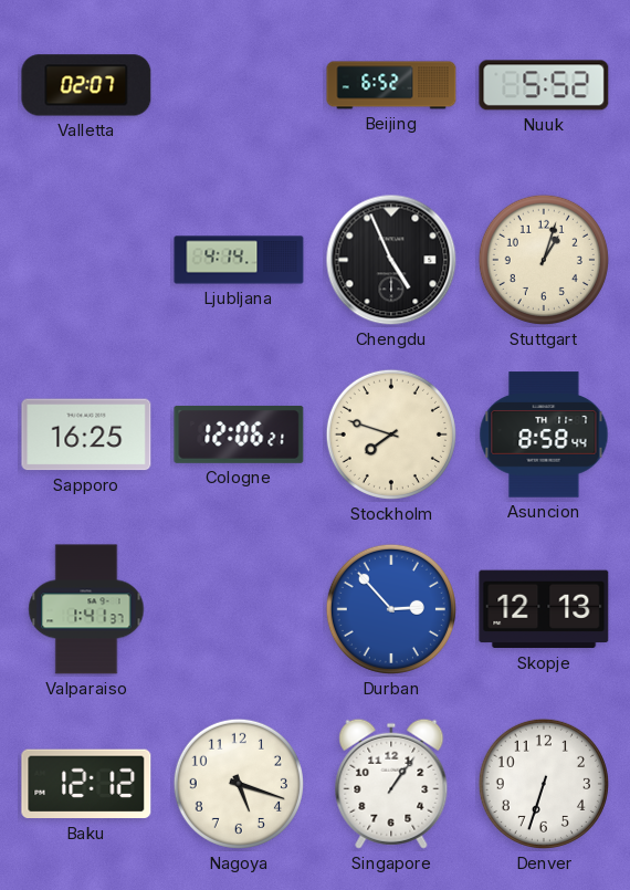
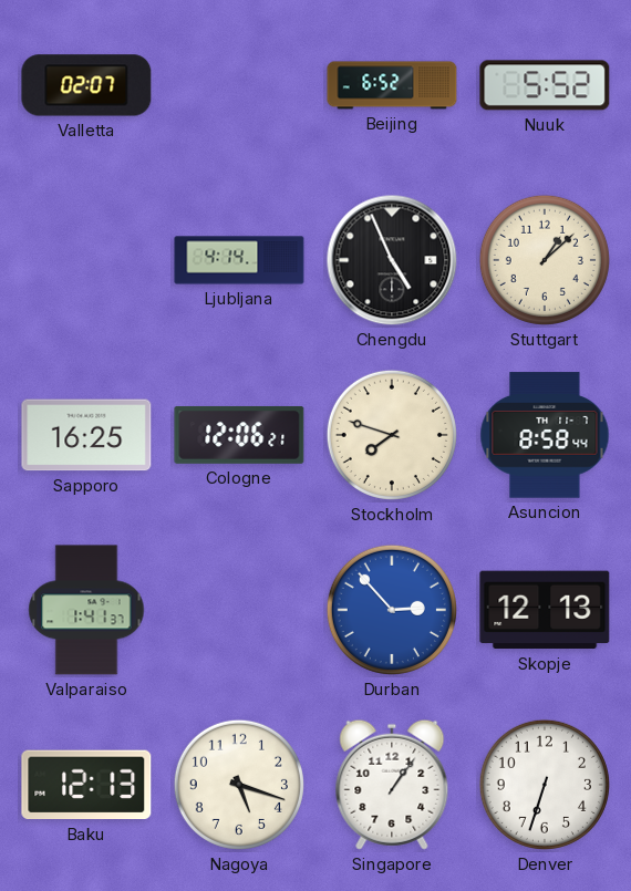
Stuttgart: 1:03 -> 1:08
Baku: 12:12 -> 12:13
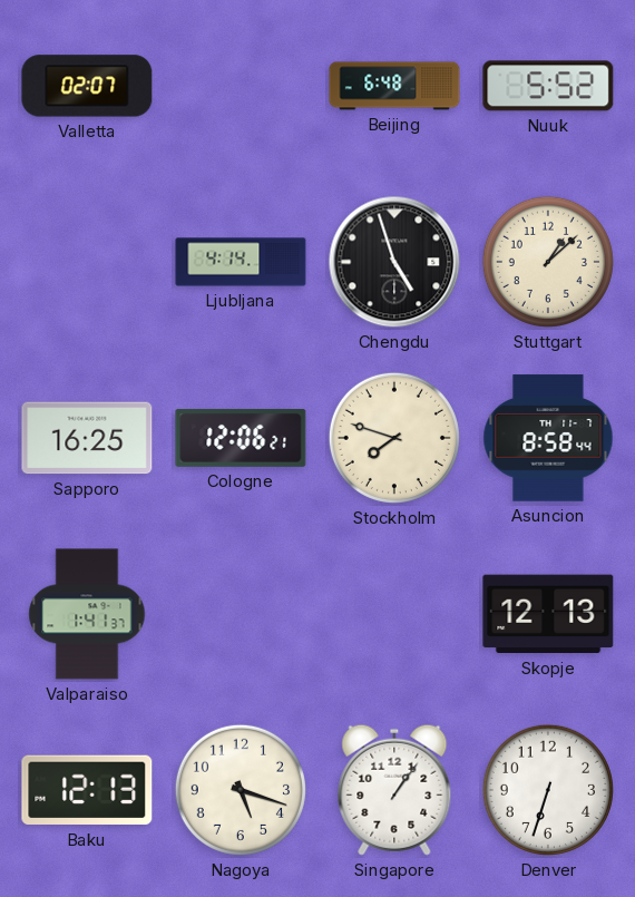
Beijing: 6:52 -> 6:48
Chengdu: 4:56 -> 4:57
Durban: 2:53 -> none
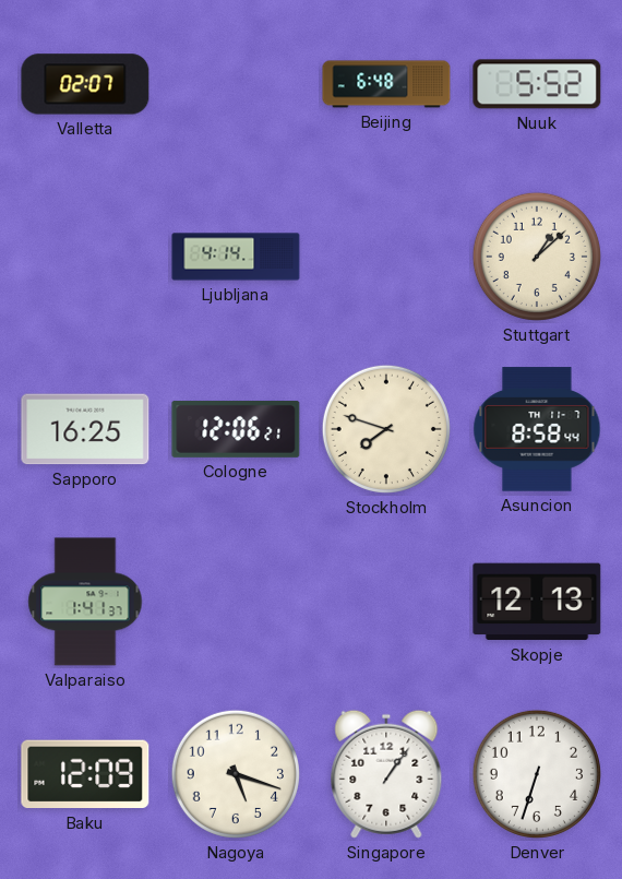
Chengdu: 4:57 -> none
Baku: 12:13 -> 12:09
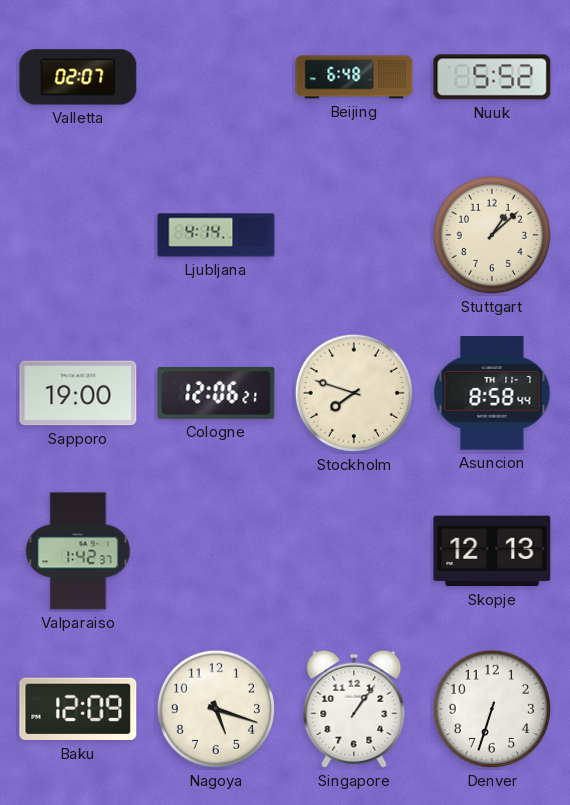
Sapporo: 16:25 -> 19:00
Valparaiso: 1:41 -> 1:42
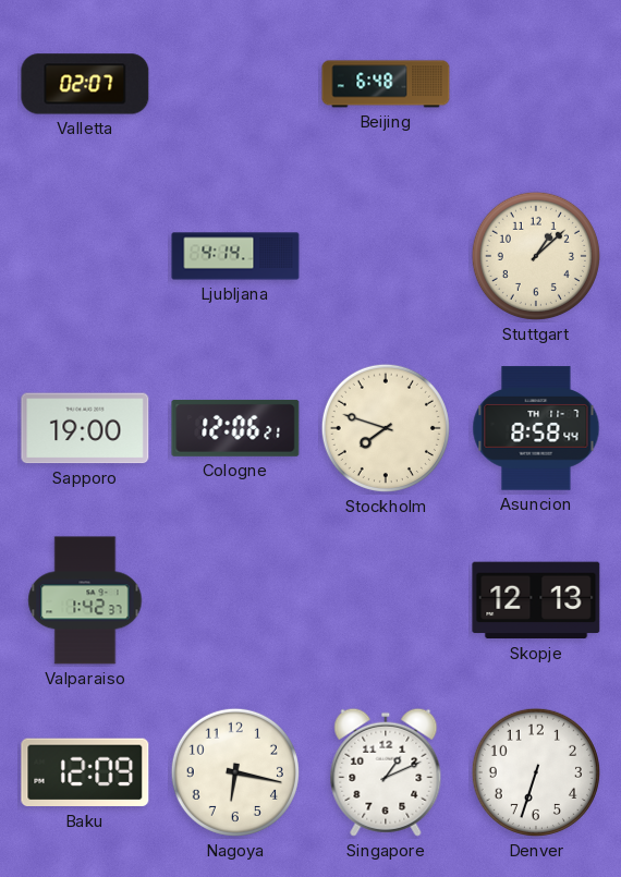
Nuuk: 5:52 -> none
Nagoya: 5:18 -> 6:17
Singapore: 1:06 -> 1:11
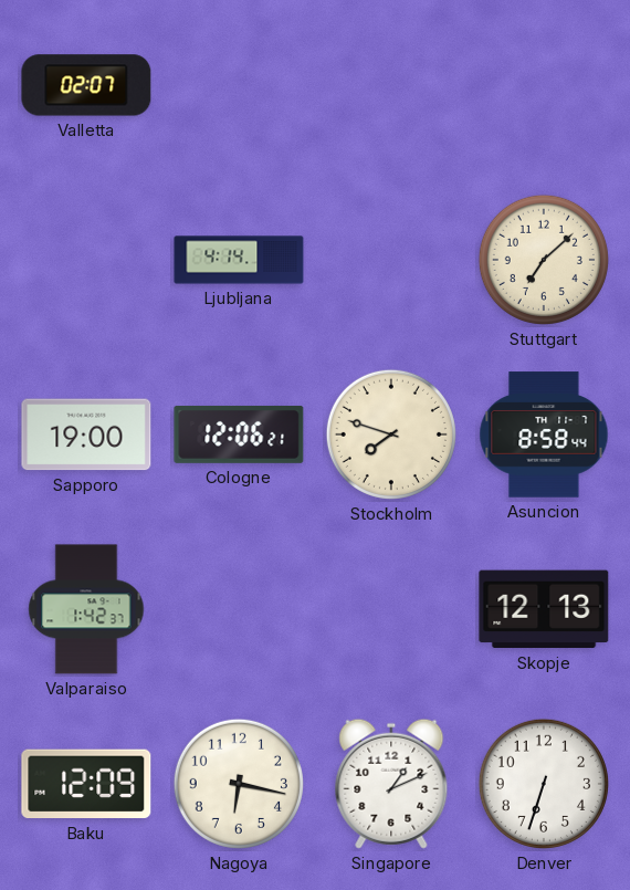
Beijing: 6:48 -> none
Stuttgart: 1:08 -> 7:08
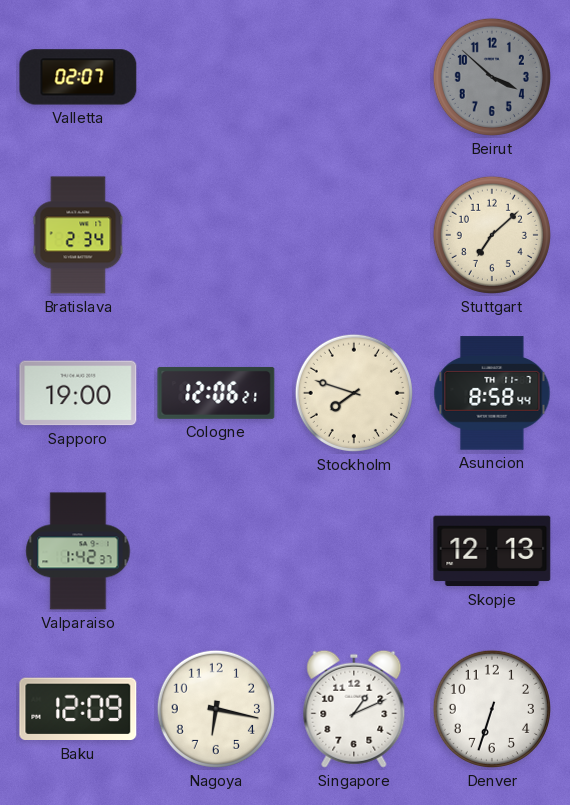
Beirut: none -> 3:52
Bratislava: none -> 2:34
Ljubljana: 4:14 -> none
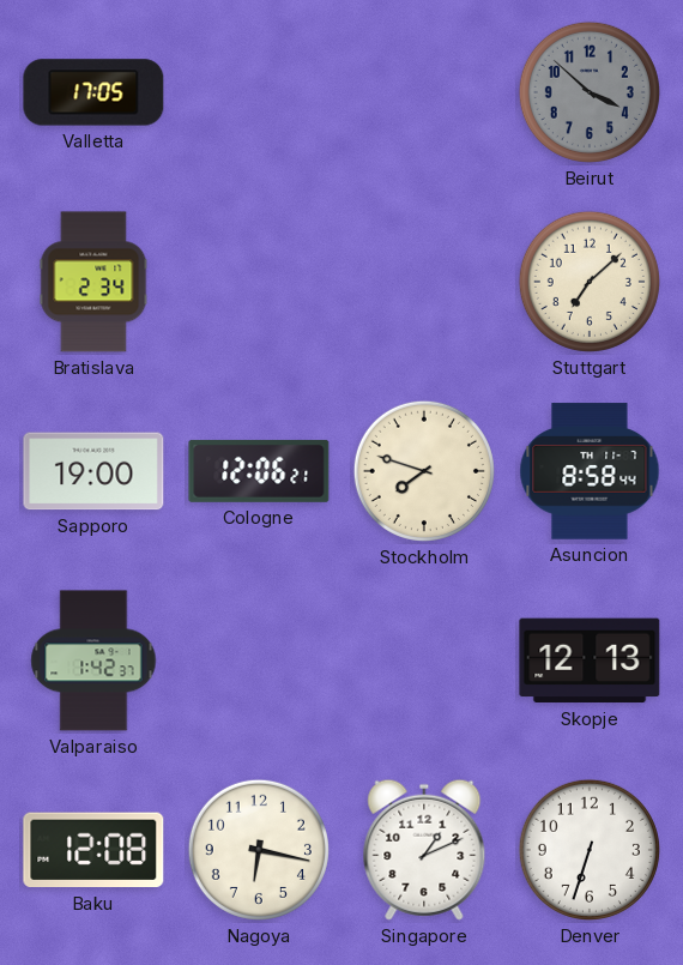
Valletta: 02:07 -> 17:05
Baku: 12:09 -> 12:08
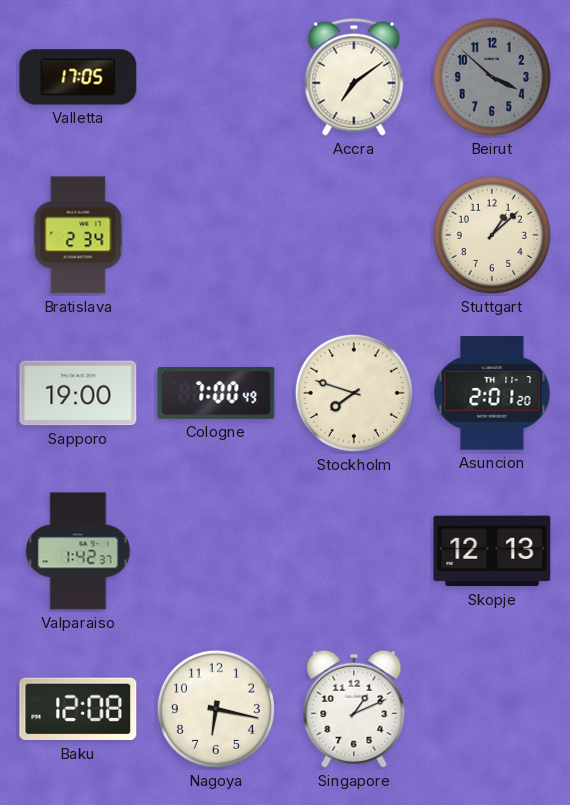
Accra: none -> 7:09
Stuttgart: 7:08 -> 1:08
Cologne: 12:06 -> 7:00
Asuncion: 8:58 -> 2:01
Denver: 6:33 -> none
